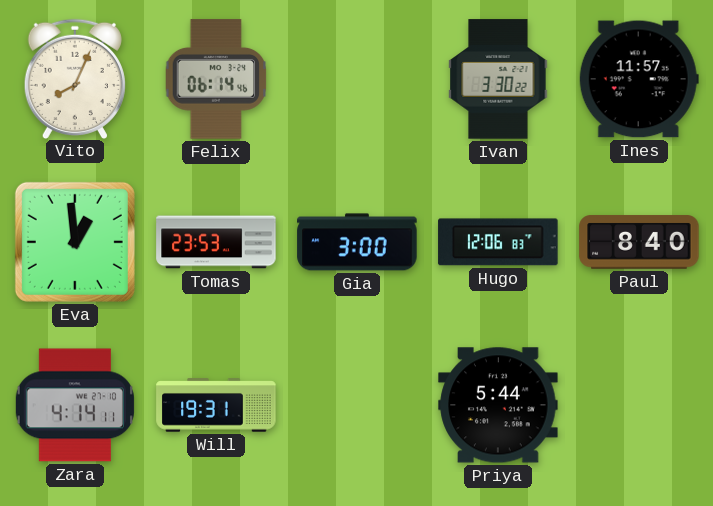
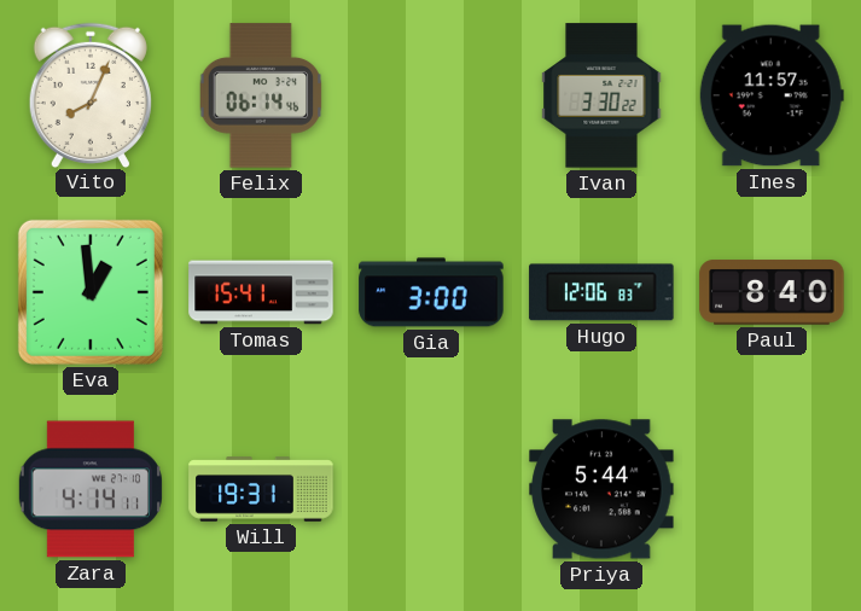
Tomas: 23:53 -> 15:41
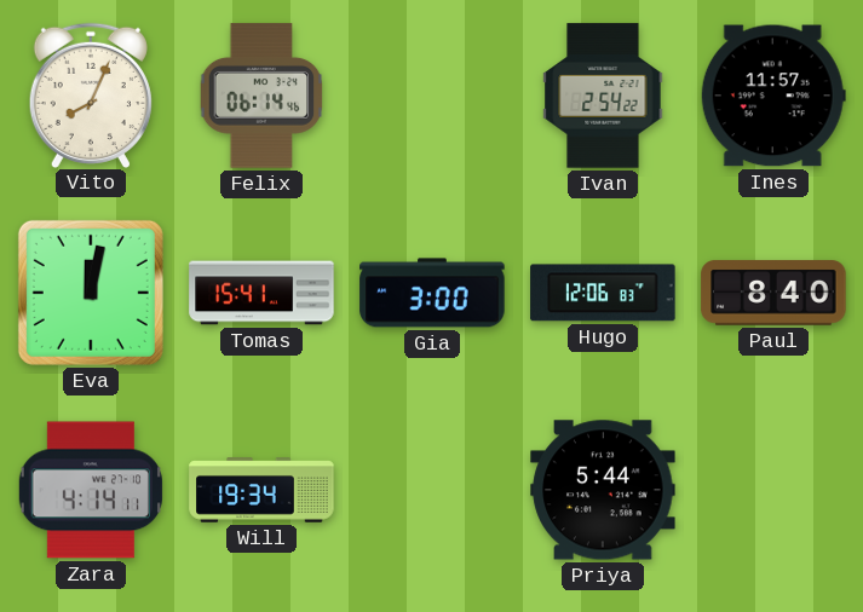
Ivan: 3:30 -> 2:54
Eva: 12:59 -> 12:02
Will: 19:31 -> 19:34
